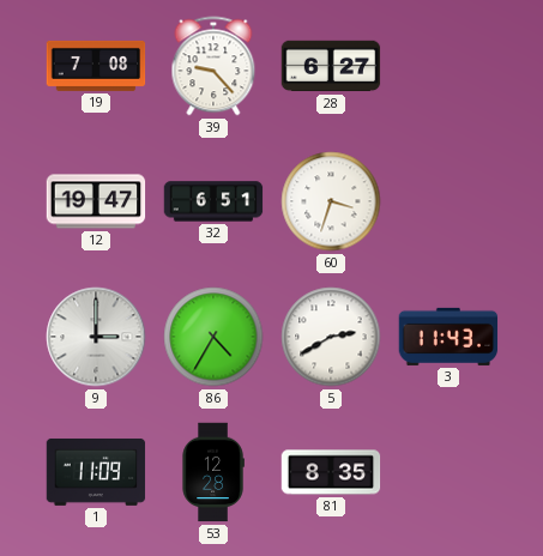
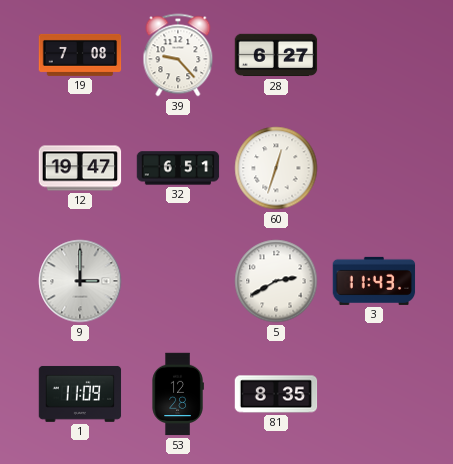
60: 3:33 -> 12:33
86: 4:35 -> none
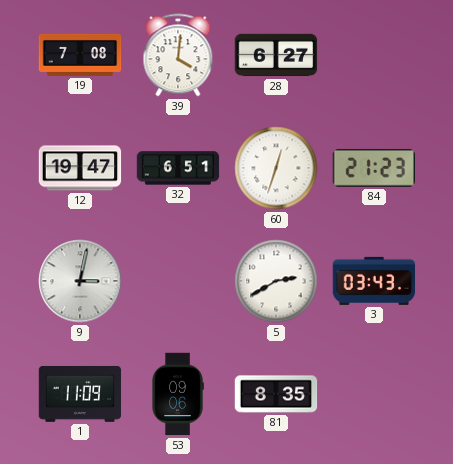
39: 9:23 -> 4:01
84: none -> 21:23
9: 3:00 -> 3:02
3: 11:43 -> 03:43
53: 12:28 -> 09:06
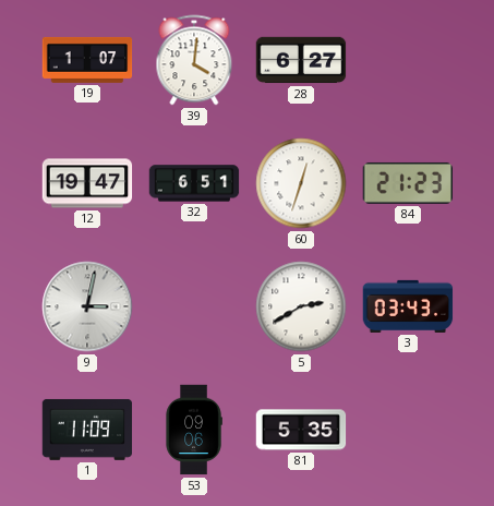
19: 7:08 -> 1:07
81: 8:35 -> 5:35
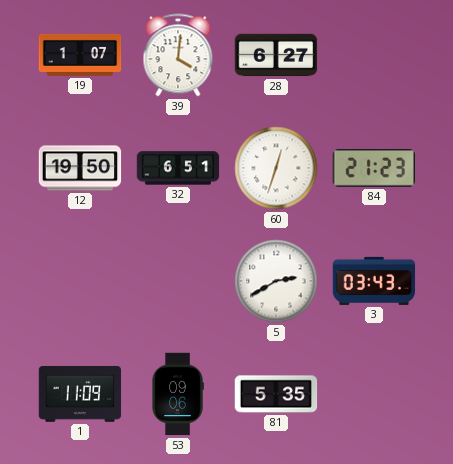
12: 19:47 -> 19:50
9: 3:02 -> none
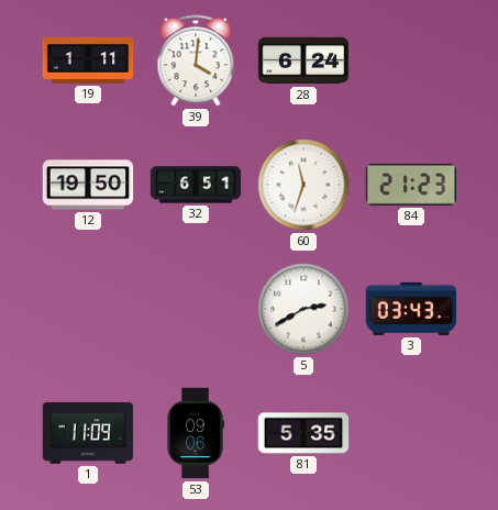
19: 1:07 -> 1:11
28: 6:27 -> 6:24
60: 12:33 -> 11:33
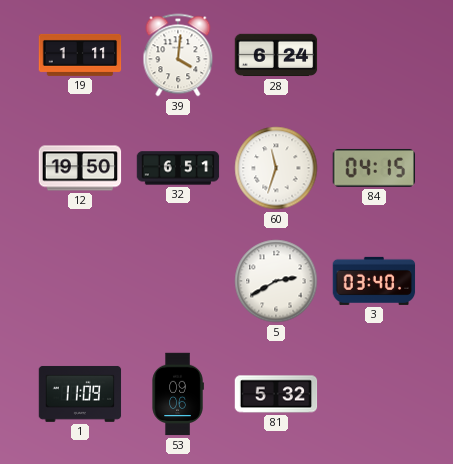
84: 21:23 -> 04:15
3: 03:43 -> 03:40
81: 5:35 -> 5:32
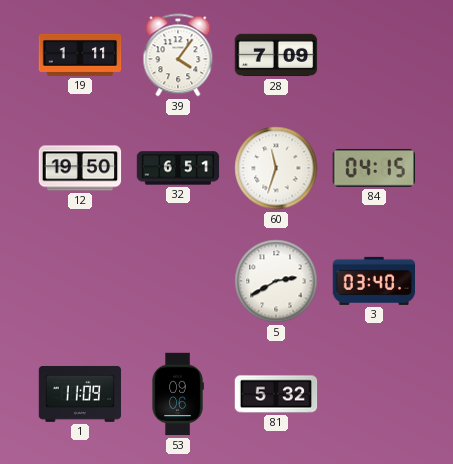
39: 4:01 -> 4:06
28: 6:24 -> 7:09
